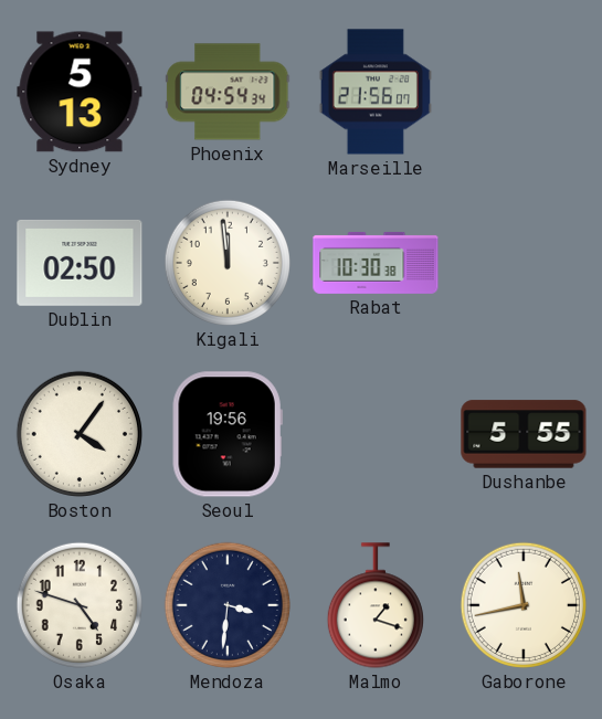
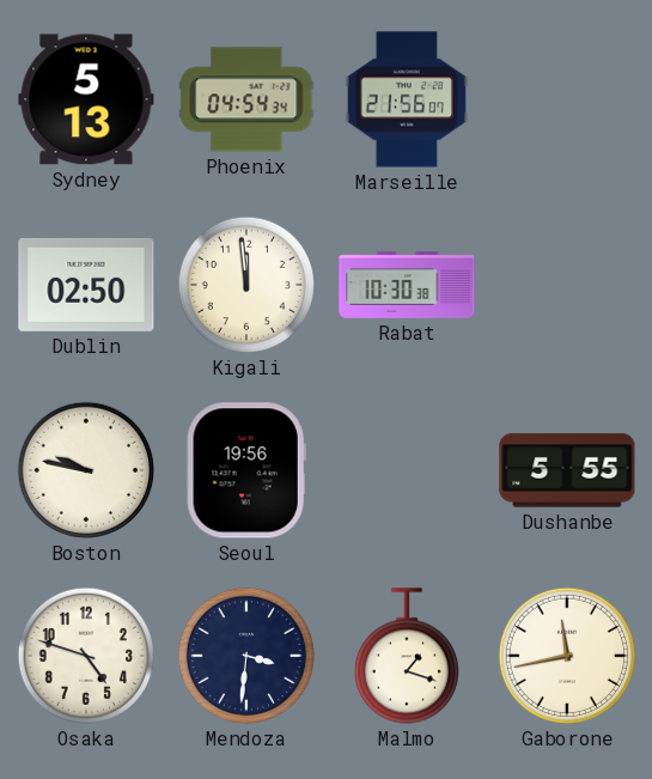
Boston: 4:06 -> 9:47
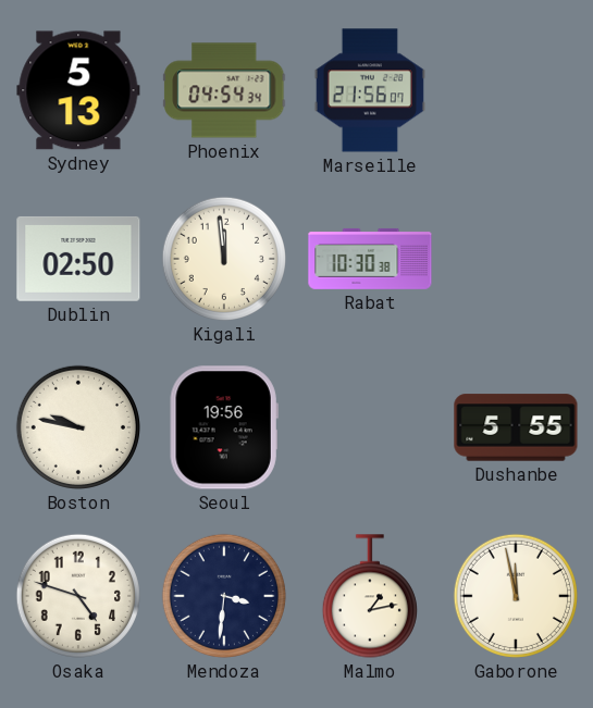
Malmo: 1:18 -> 1:13
Gaborone: 11:43 -> 11:58
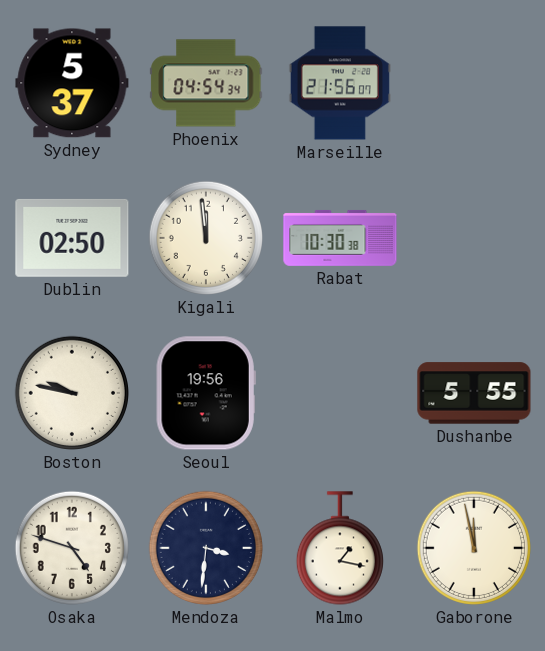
Sydney: 5:13 -> 5:37
Malmo: 1:13 -> 1:17
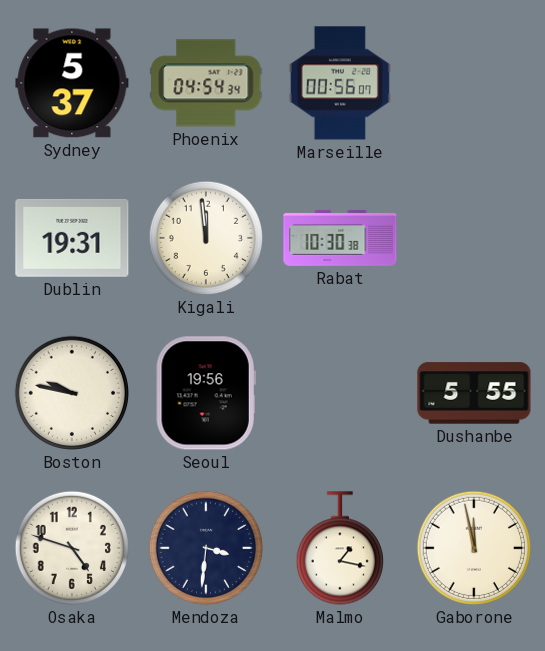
Marseille: 21:56 -> 00:56
Dublin: 02:50 -> 19:31
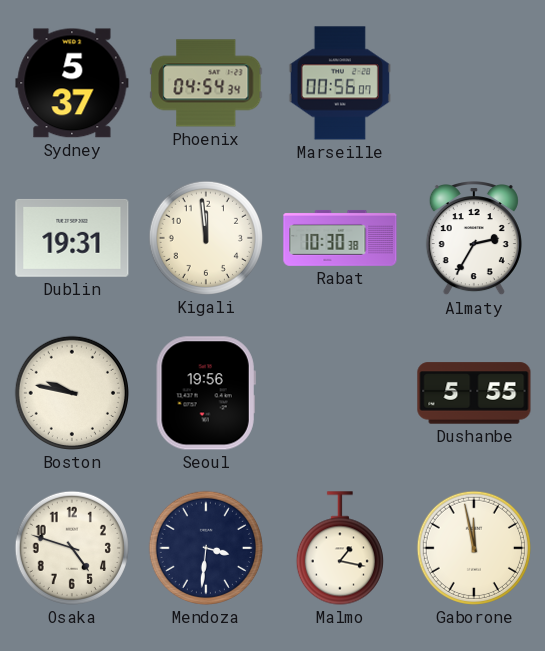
Almaty: none -> 2:35
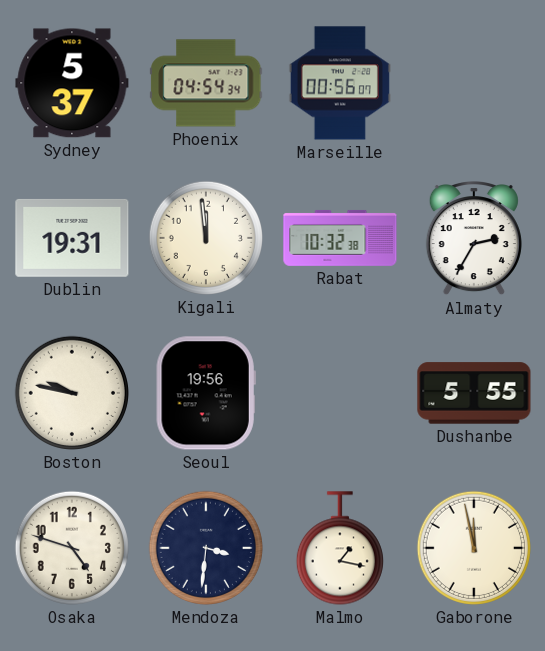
Rabat: 10:30 -> 10:32
